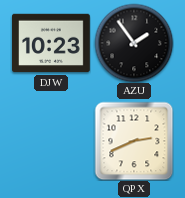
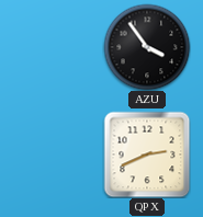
DJW: 10:23 -> none
AZU: 1:54 -> 3:54
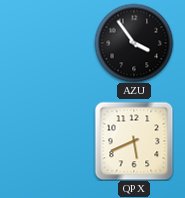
QPX: 2:41 -> 5:41
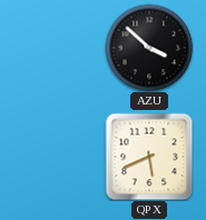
AZU: 3:54 -> 3:52
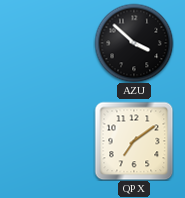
QPX: 5:41 -> 7:09
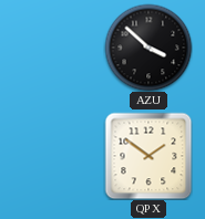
QPX: 7:09 -> 1:51
